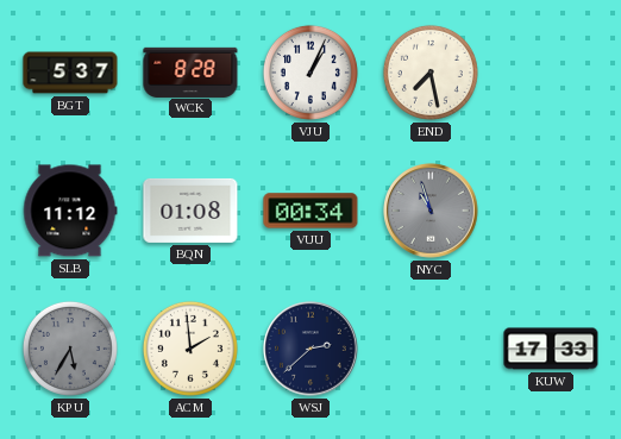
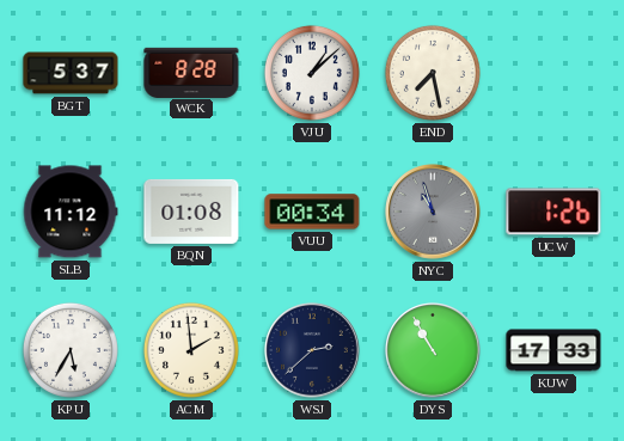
VJU: 1:04 -> 1:08
UCW: none -> 1:26
KPU dial: grey -> white
DYS: none -> 10:55
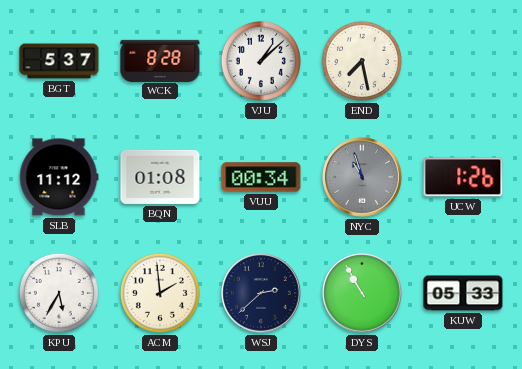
KUW: 17:33 -> 05:33
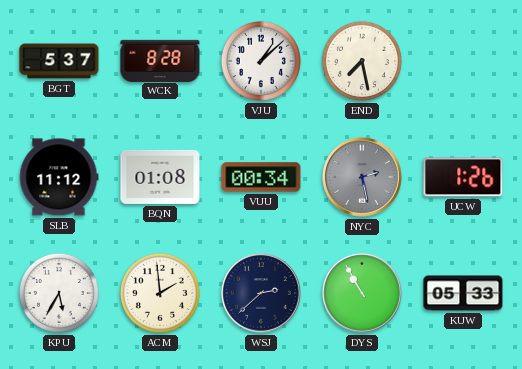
NYC: 10:57 -> 2:28
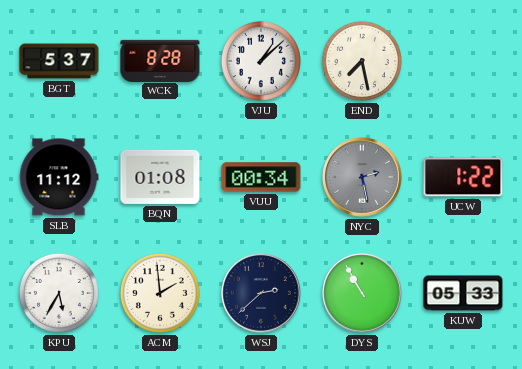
UCW: 1:26 -> 1:22
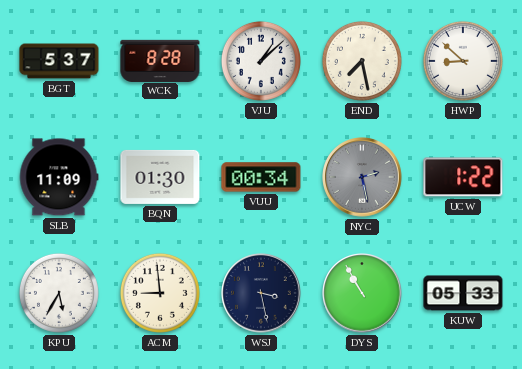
HWP: none -> 8:52
SLB: 11:12 -> 11:09
BQN: 01:08 -> 01:30
ACM: 1:59 -> 8:59
WSJ: 2:38 -> 3:28
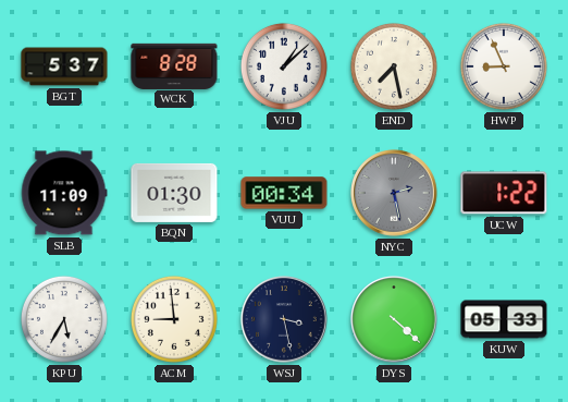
HWP: 8:52 -> 8:56
DYS: 10:55 -> 4:22
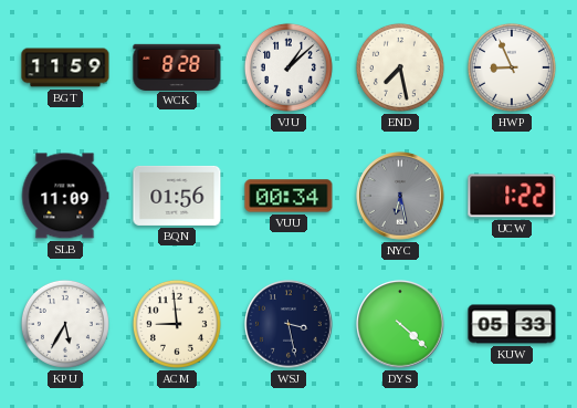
BGT: 5:37 -> 11:59
BQN: 01:30 -> 01:56
NYC: 2:28 -> 6:28
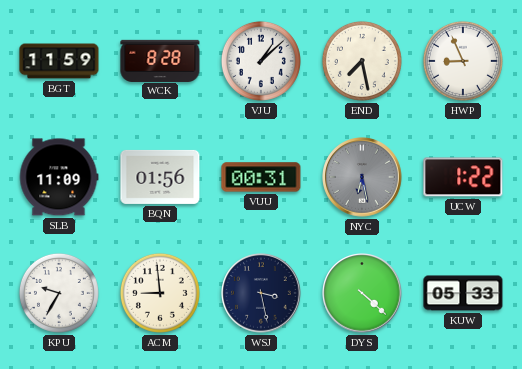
VUU: 00:34 -> 00:31
KPU: 5:35 -> 9:35
